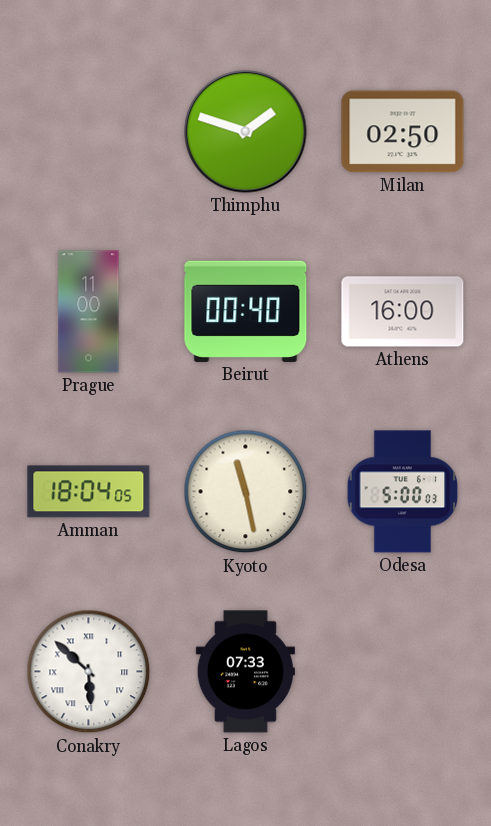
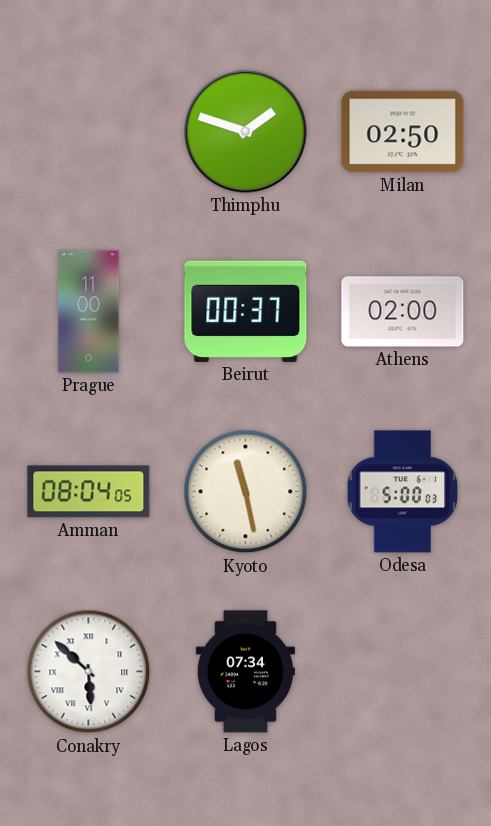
Beirut: 00:40 -> 00:37
Athens: 16:00 -> 02:00
Amman: 18:04 -> 08:04
Lagos: 07:33 -> 07:34
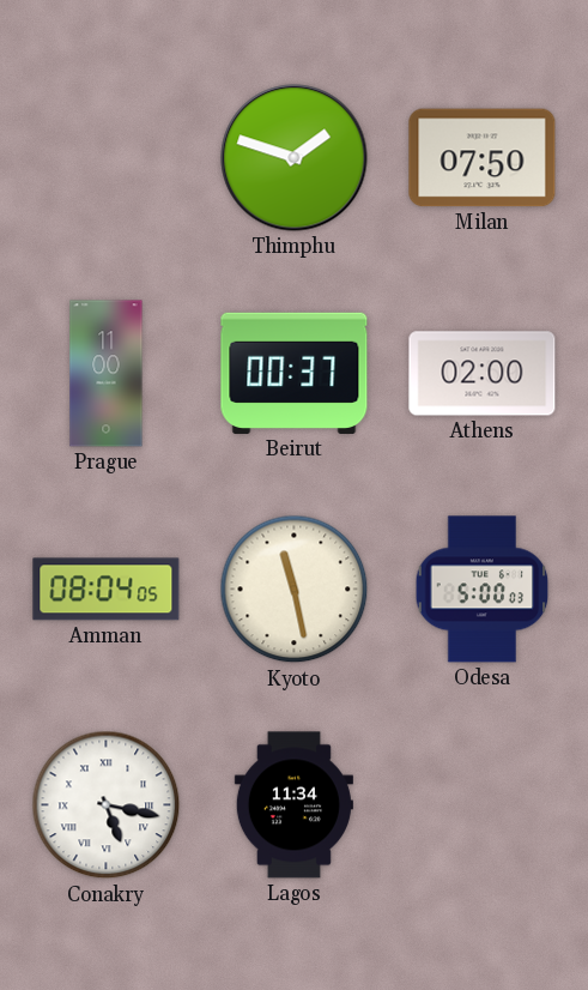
Milan: 02:50 -> 07:50
Conakry: 5:52 -> 5:17
Lagos: 07:34 -> 11:34
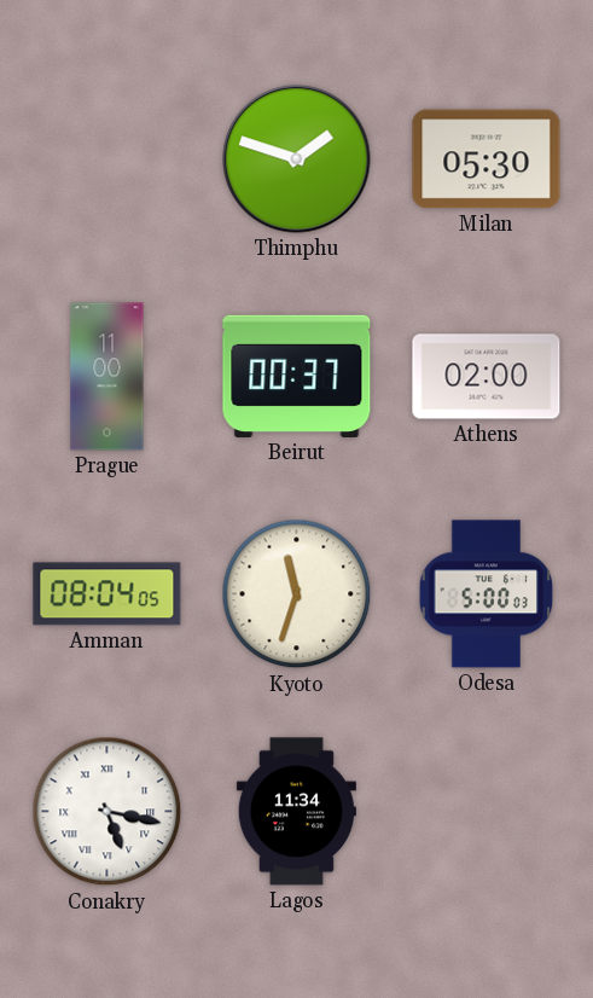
Milan: 07:50 -> 05:30
Kyoto: 11:28 -> 11:33
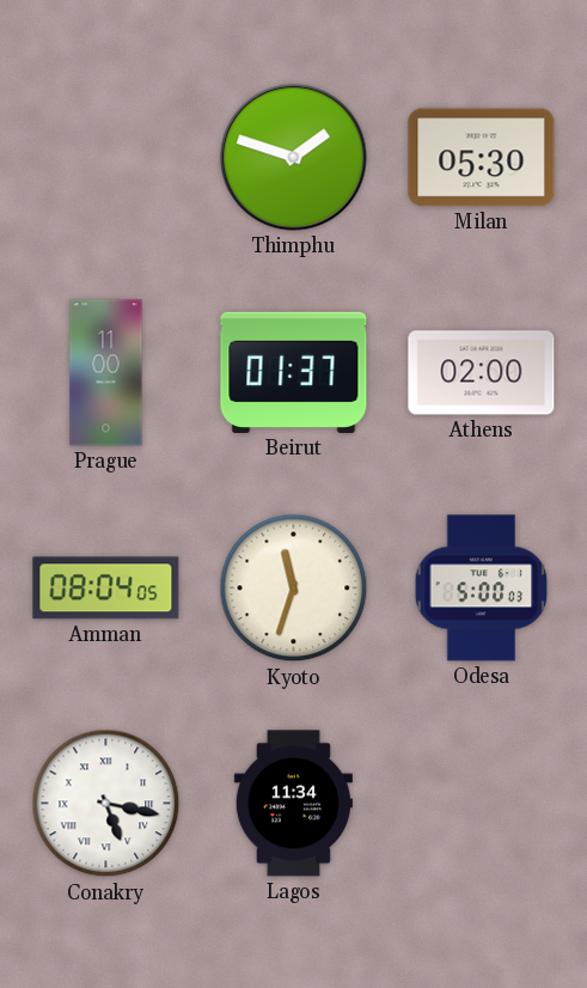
Beirut: 00:37 -> 01:37
